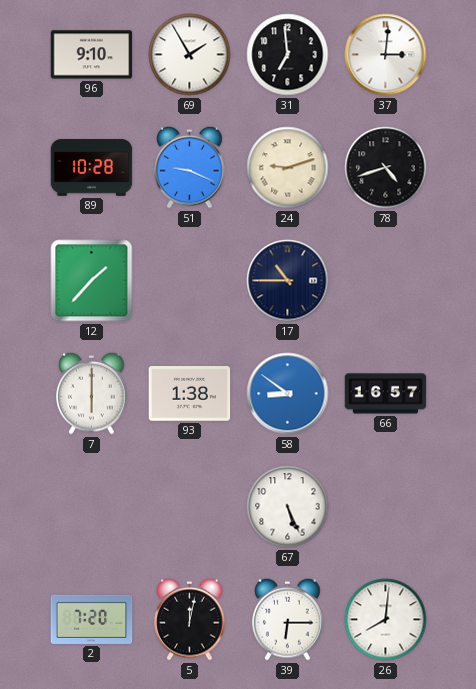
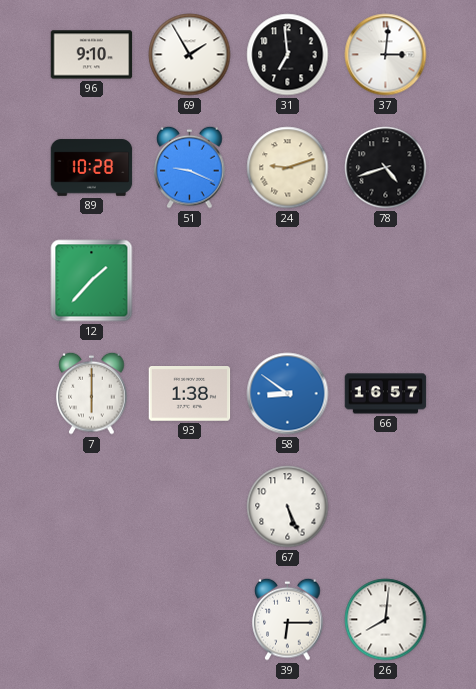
17: 10:45 -> none
2: 7:20 -> none
5: 12:02 -> none
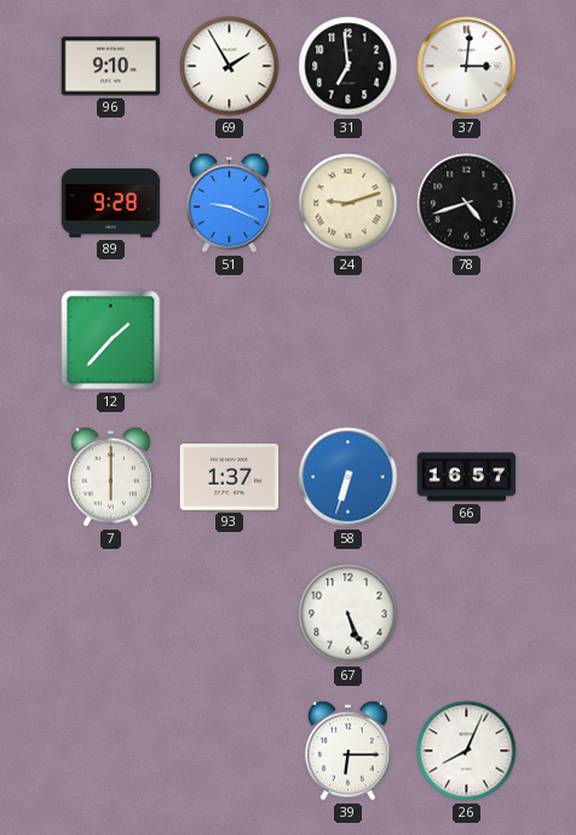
89: 10:28 -> 9:28
93: 1:38 -> 1:37
58: 8:51 -> 6:33
26: 8:01 -> 8:04
